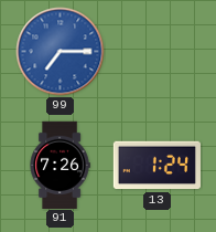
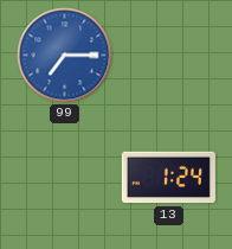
91: 7:26 -> none
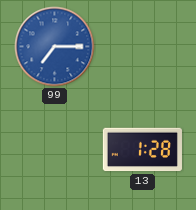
13: 1:24 -> 1:28
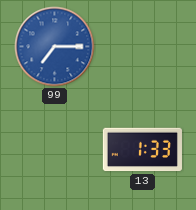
13: 1:28 -> 1:33
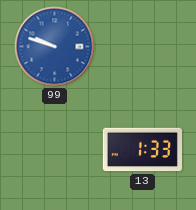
99: 7:15 -> 9:48
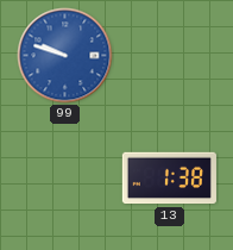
13: 1:33 -> 1:38
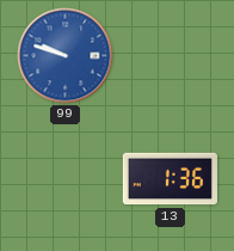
13: 1:38 -> 1:36
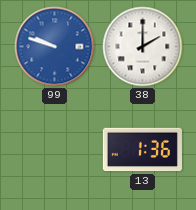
38: none -> 2:00
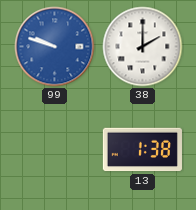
13: 1:36 -> 1:38
